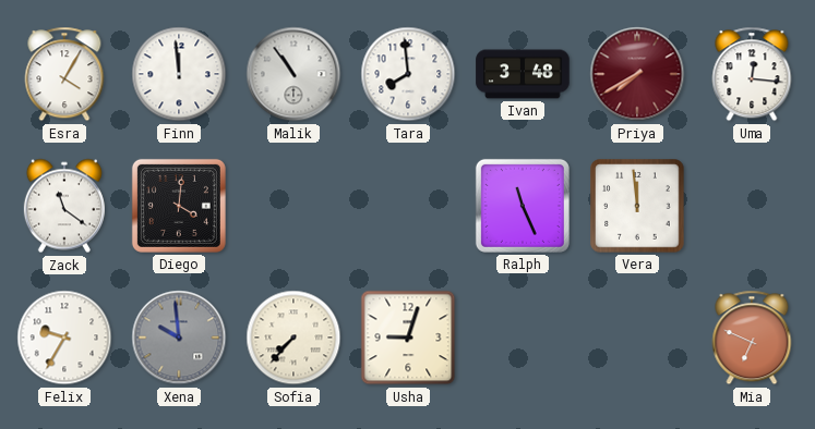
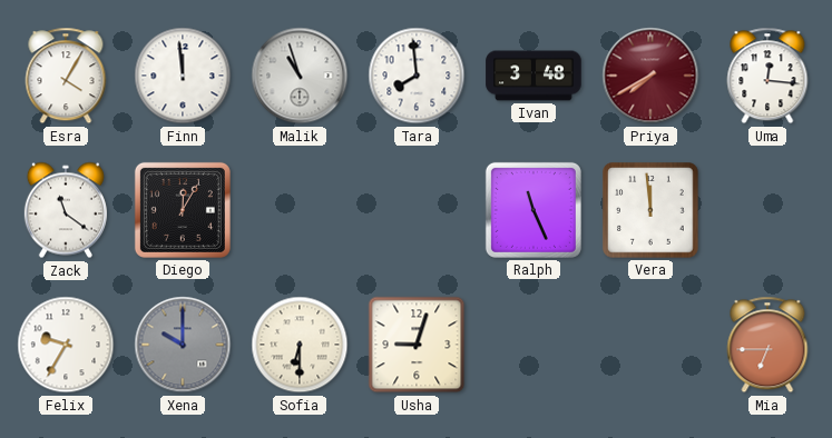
Malik: 10:54 -> 10:57
Diego: 4:01 -> 12:05
Xena: 9:59 -> 10:00
Sofia: 7:37 -> 6:30
Mia: 6:49 -> 6:45
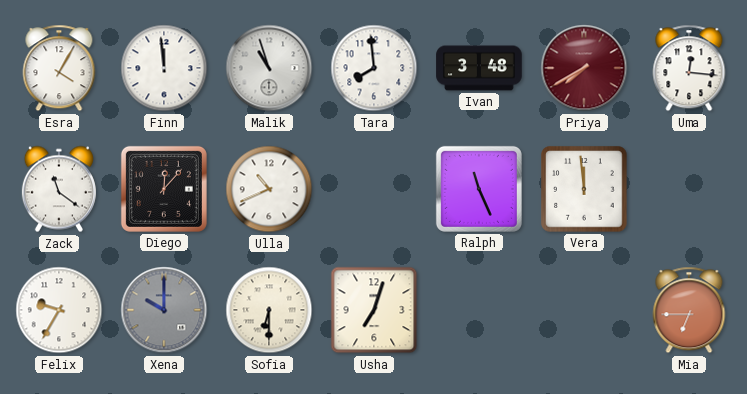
Diego: 12:05 -> 12:07
Ulla: none -> 10:41
Usha: 9:03 -> 7:03
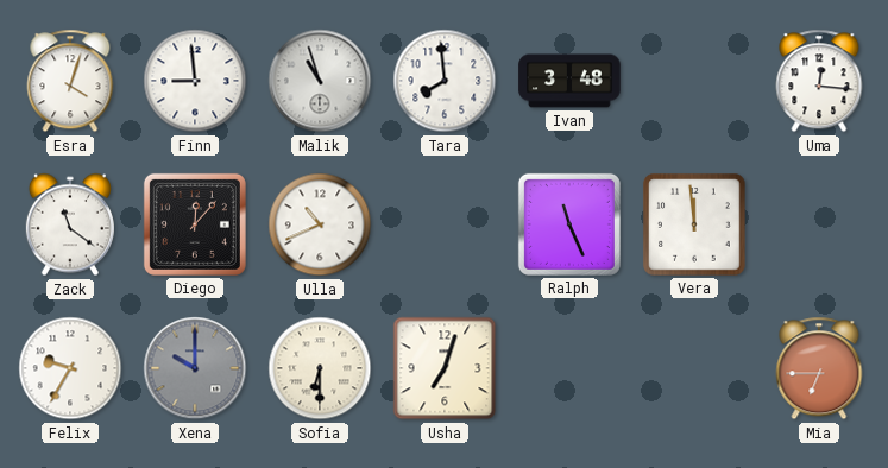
Esra: 4:05 -> 4:03
Finn: 11:59 -> 8:59
Priya: 7:40 -> none
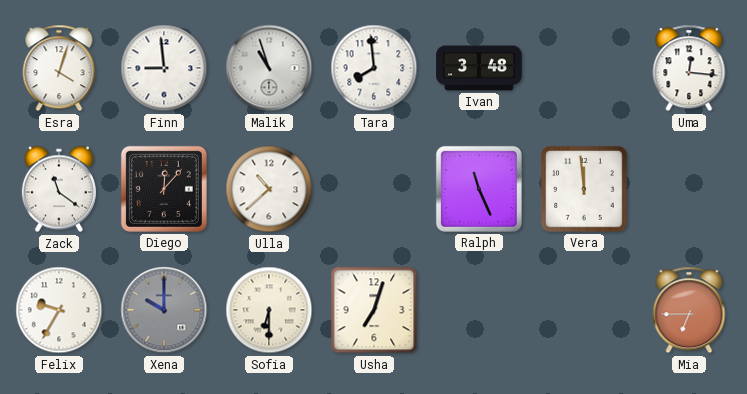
Ulla: 10:41 -> 10:38
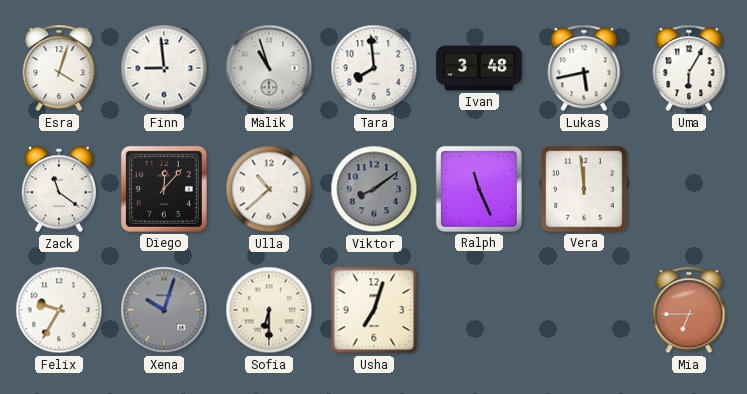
Lukas: none -> 5:43
Uma: 12:16 -> 6:05
Viktor: none -> 8:09
Xena: 10:00 -> 10:03
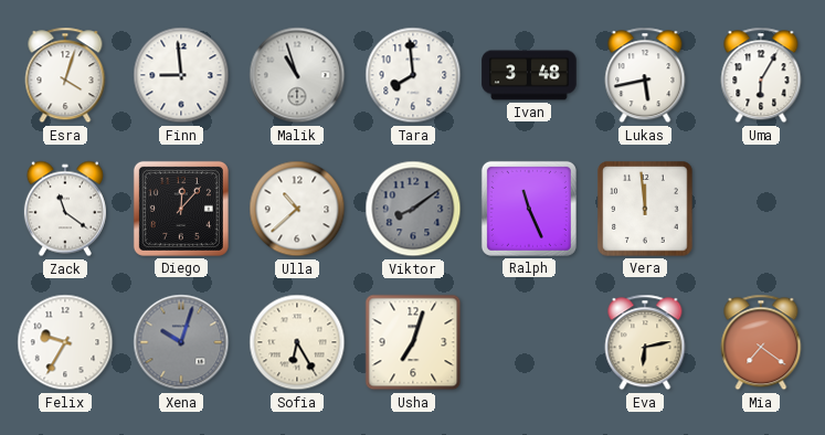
Sofia: 6:30 -> 6:25
Eva: none -> 6:13
Mia: 6:45 -> 7:21
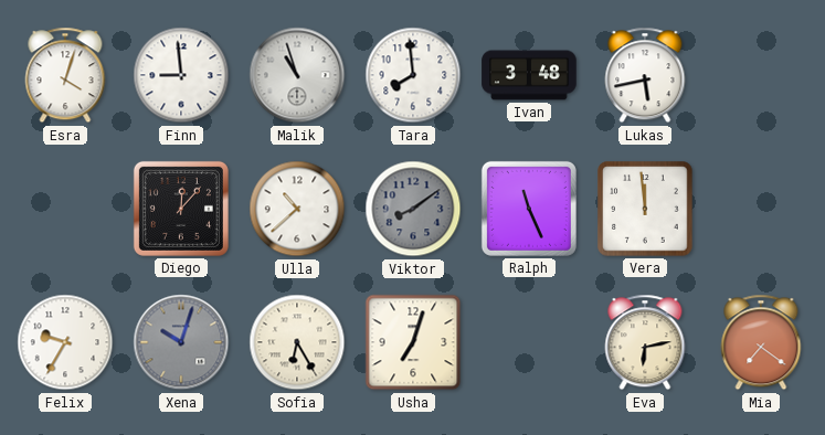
Uma: 6:05 -> none
Zack: 11:21 -> none
